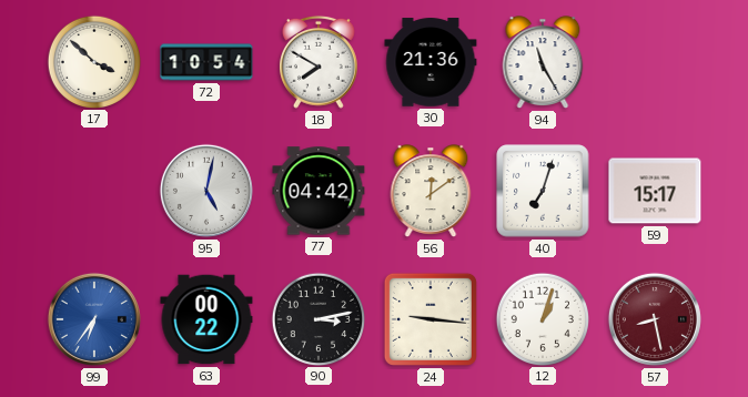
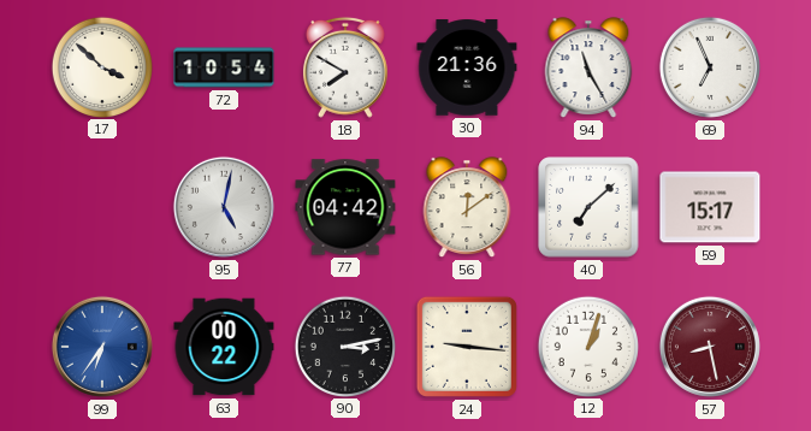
69: none -> 6:56
40: 7:03 -> 7:08
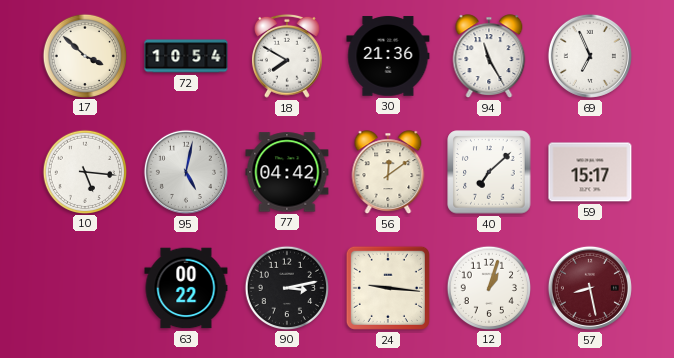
10: none -> 5:16
99: 6:36 -> none
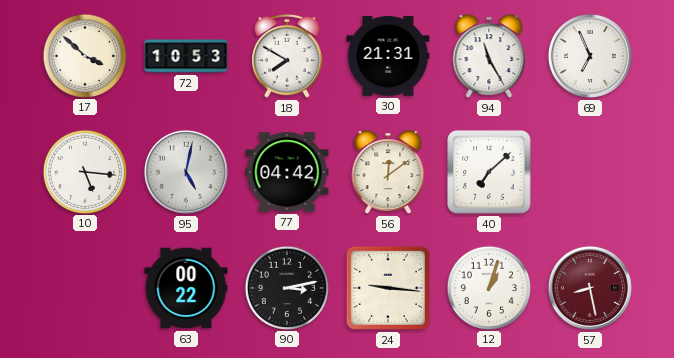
72: 10:54 -> 10:53
30: 21:36 -> 21:31
59: 15:17 -> none
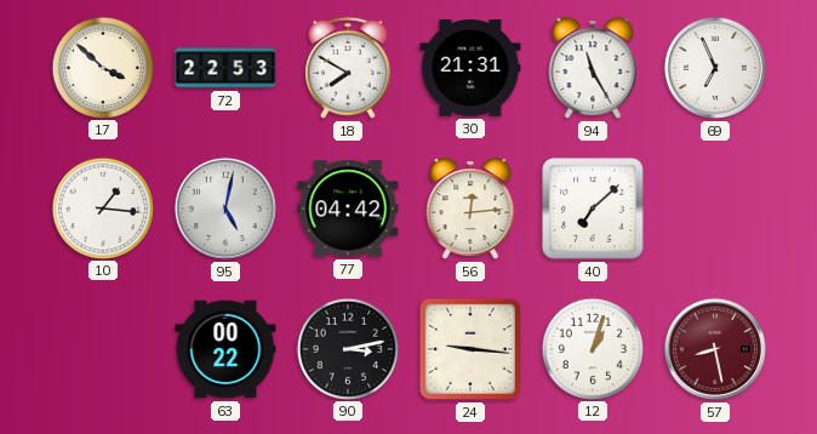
72: 10:53 -> 22:53
10: 5:16 -> 1:16
56: 12:09 -> 12:14
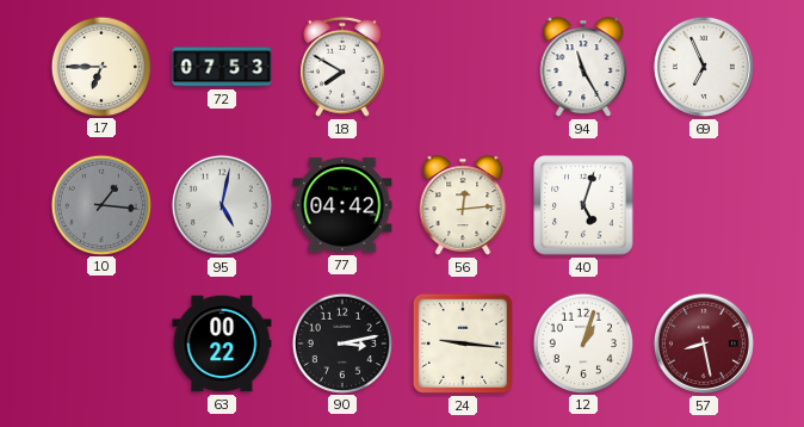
17: 3:52 -> 6:45
72: 22:53 -> 07:53
30: 21:31 -> none
10 dial: white -> grey
40: 7:08 -> 5:03
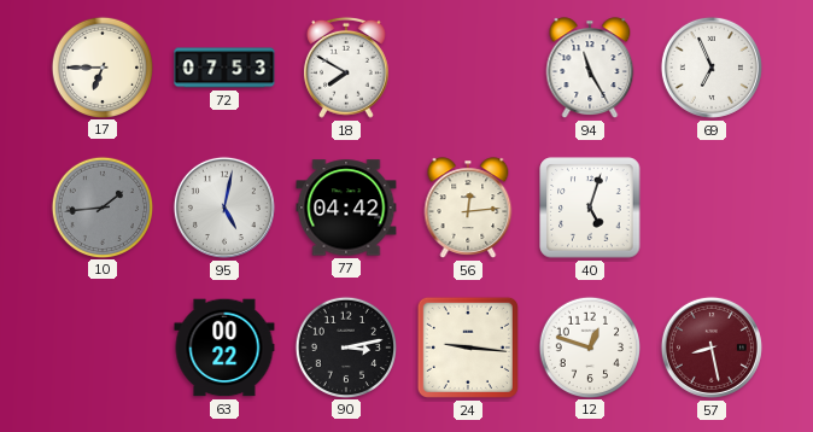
10: 1:16 -> 1:44
12: 1:03 -> 12:48
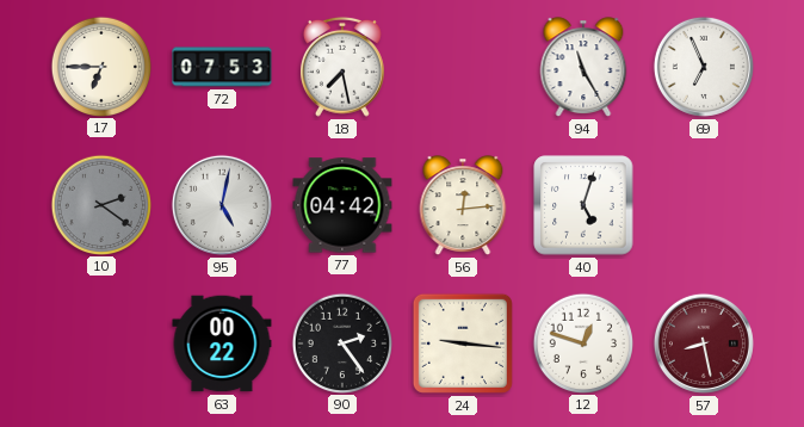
18: 7:50 -> 7:28
10: 1:44 -> 2:21
90: 3:13 -> 2:24
